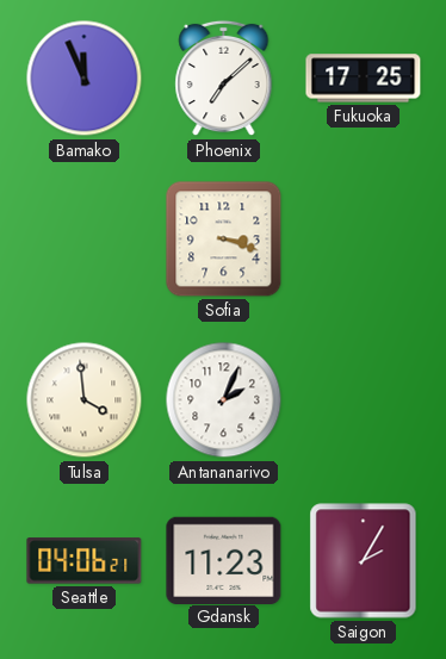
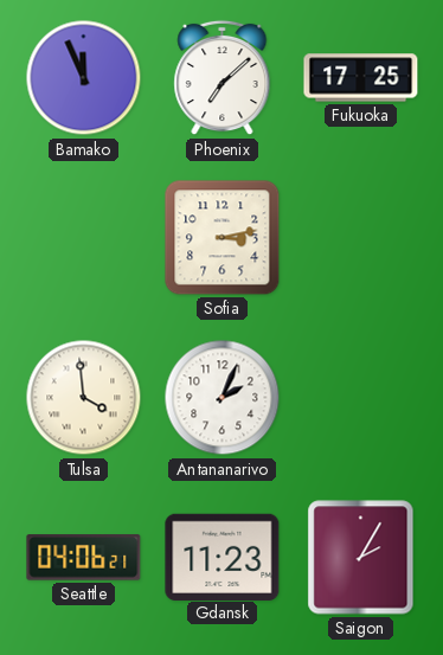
Sofia: 3:18 -> 3:13
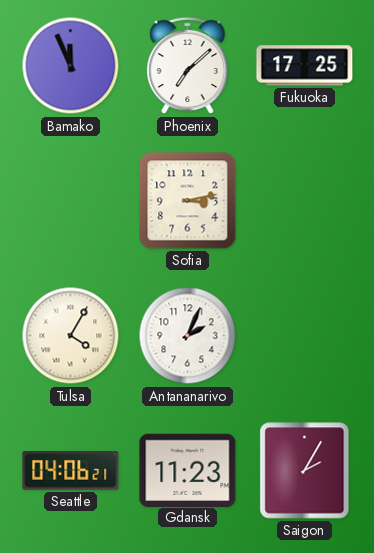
Tulsa: 3:59 -> 4:05
